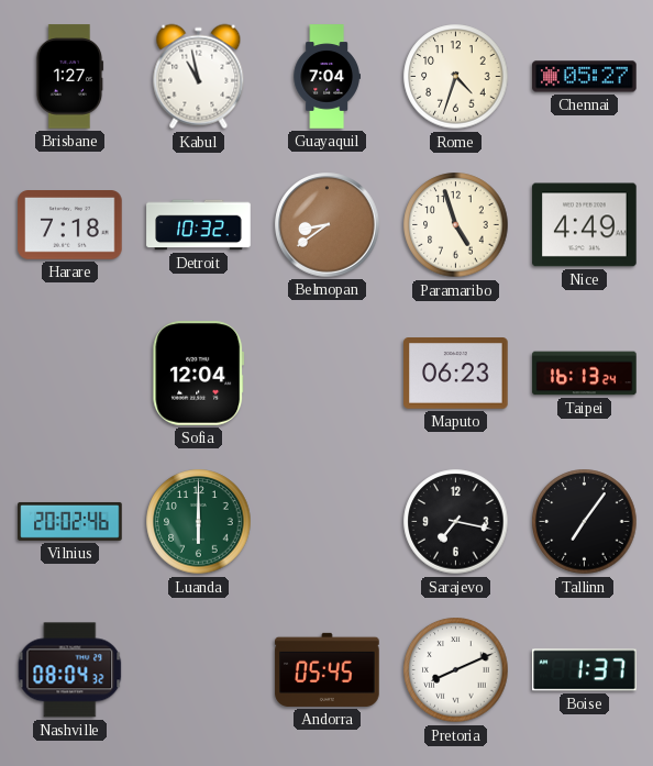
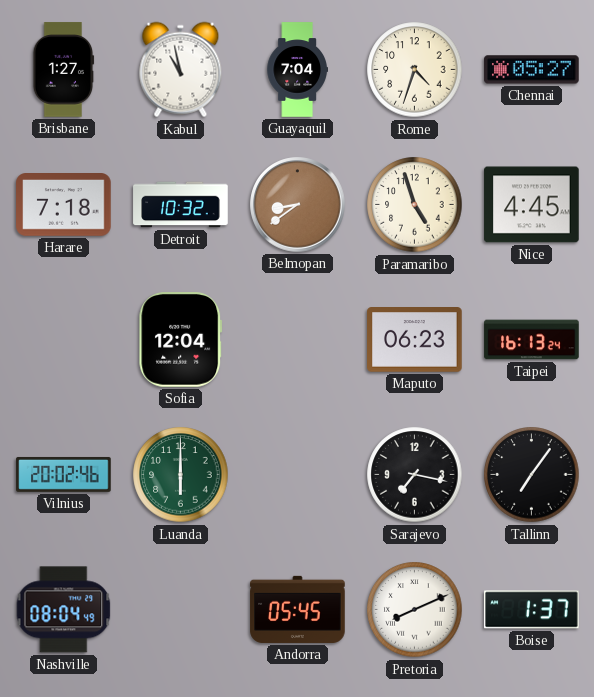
Nice: 4:49 -> 4:45
Nashville: 08:04:32 -> 08:04:49
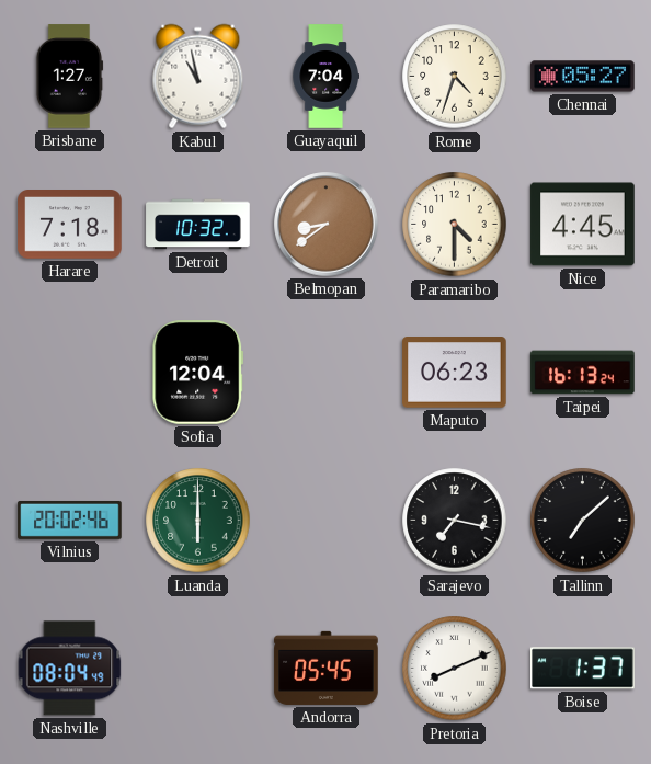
Paramaribo: 4:57 -> 4:30
Tallinn: 7:06 -> 7:08
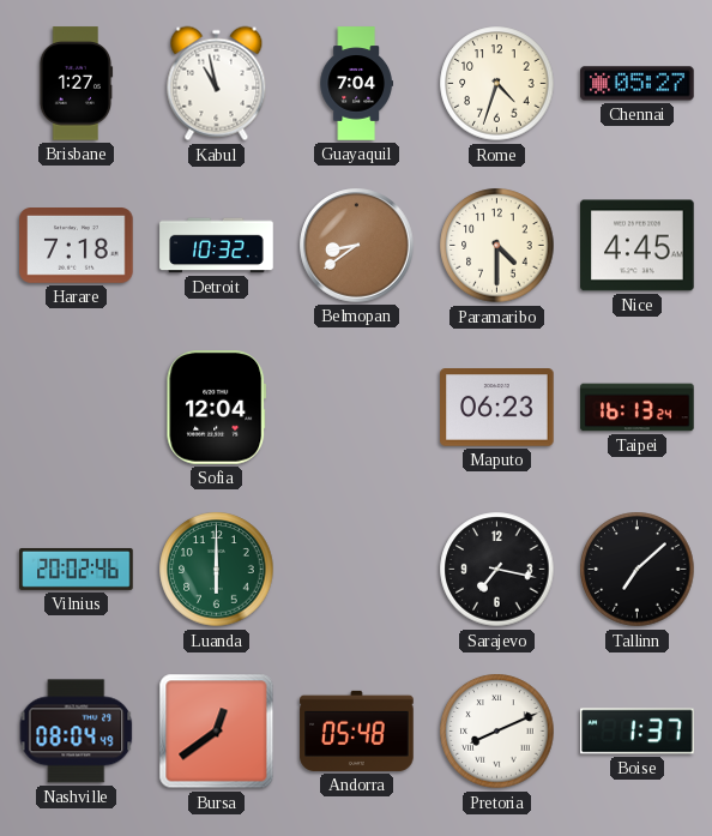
Bursa: none -> 12:39
Andorra: 05:45 -> 05:48
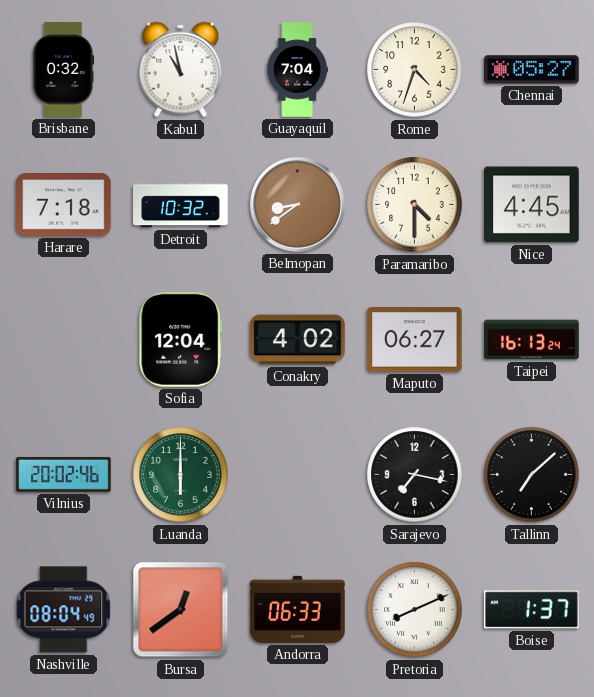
Brisbane: 1:27 -> 0:32
Conakry: none -> 4:02
Maputo: 06:23 -> 06:27
Andorra: 05:48 -> 06:33
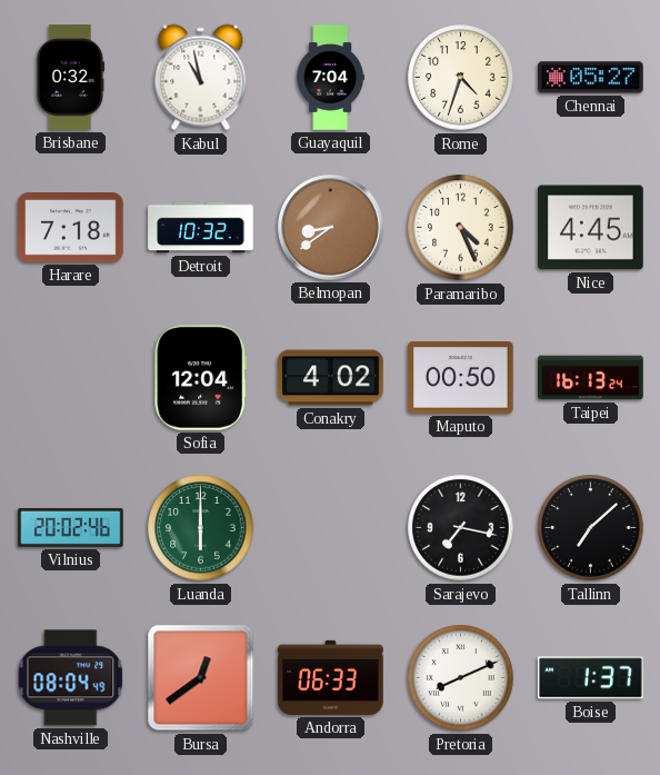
Paramaribo: 4:30 -> 4:26
Maputo: 06:27 -> 00:50
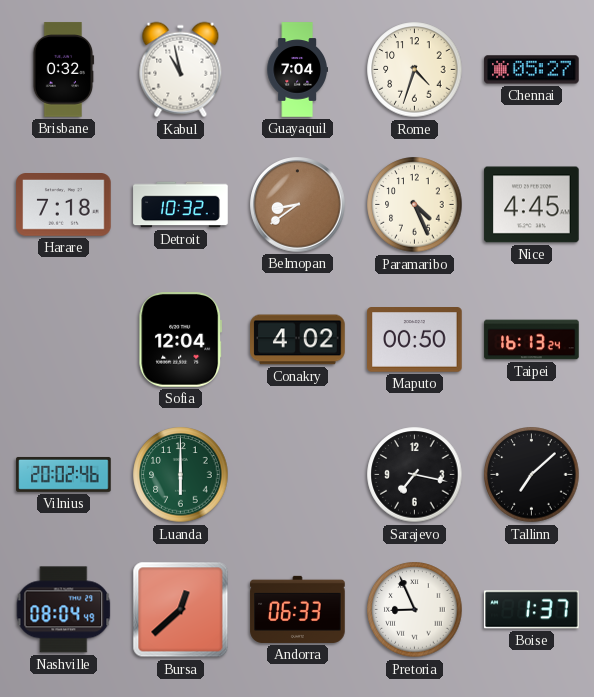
Bursa: 12:39 -> 12:38
Pretoria: 8:11 -> 8:56
